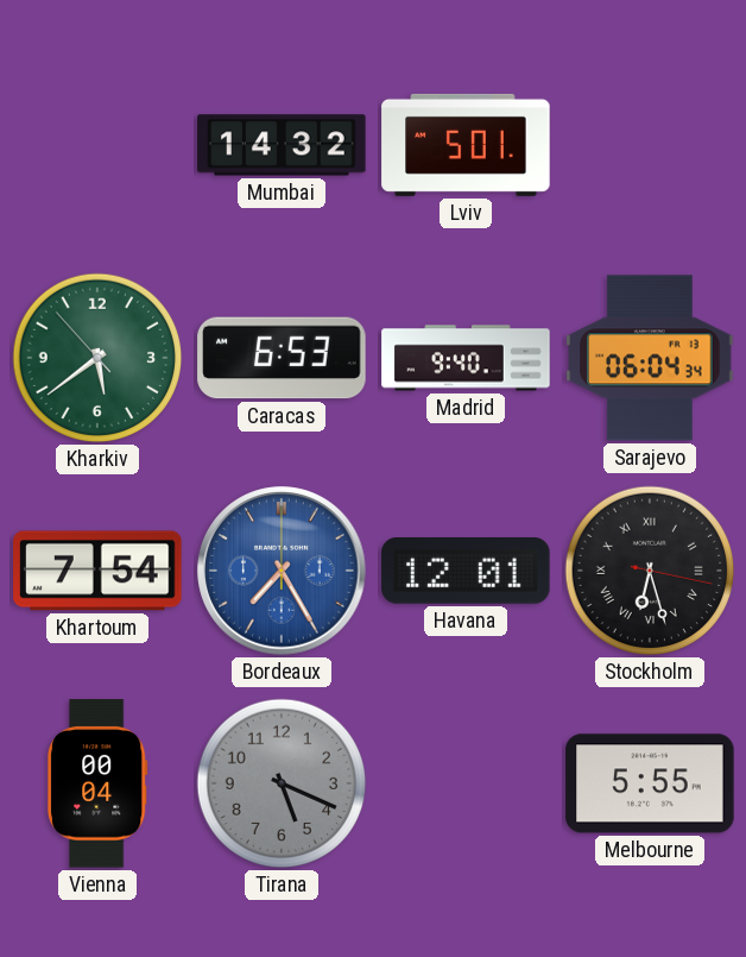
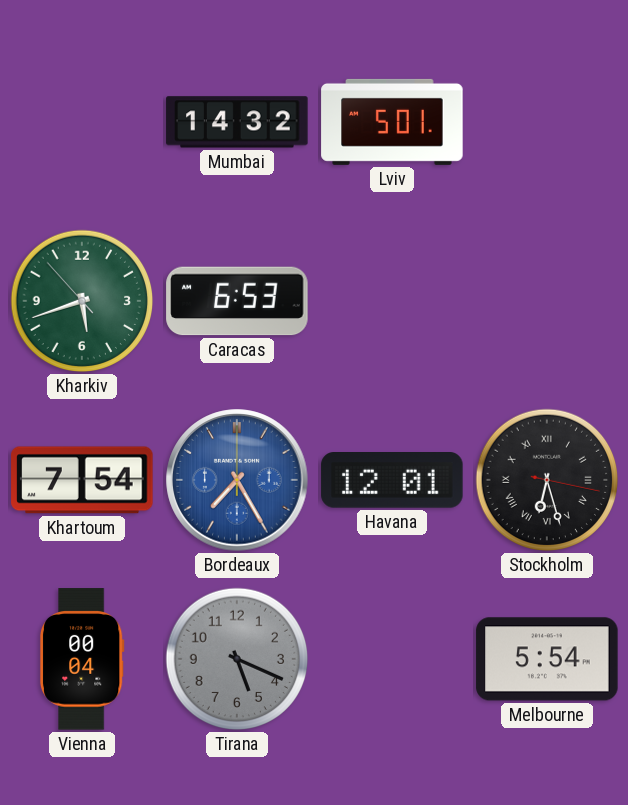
Kharkiv: 5:38 -> 5:41
Madrid: 9:40 -> none
Sarajevo: 06:04 -> none
Melbourne: 5:55 -> 5:54
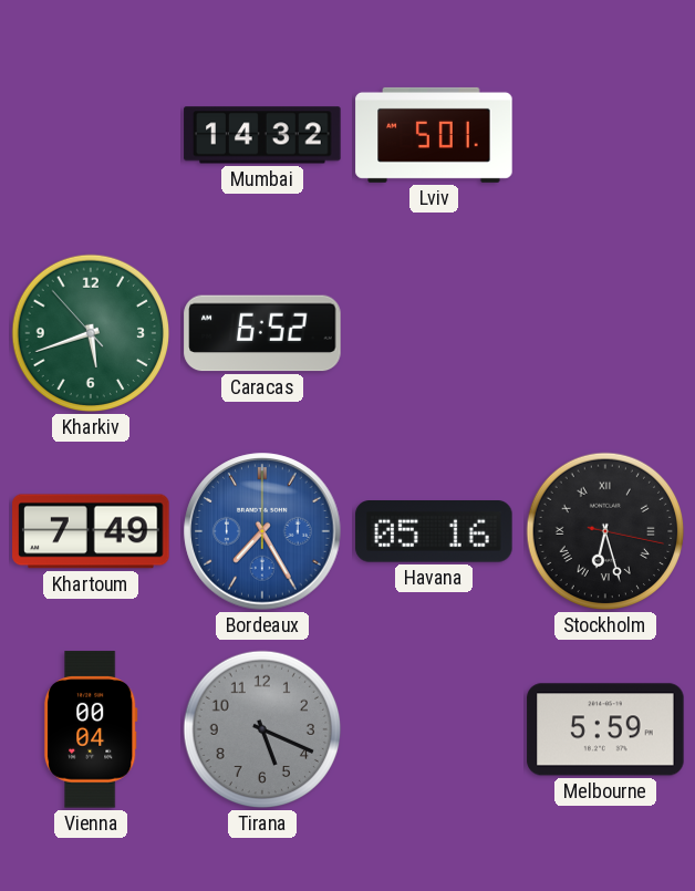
Caracas: 6:53 -> 6:52
Khartoum: 7:54 -> 7:49
Havana: 12:01 -> 05:16
Melbourne: 5:54 -> 5:59
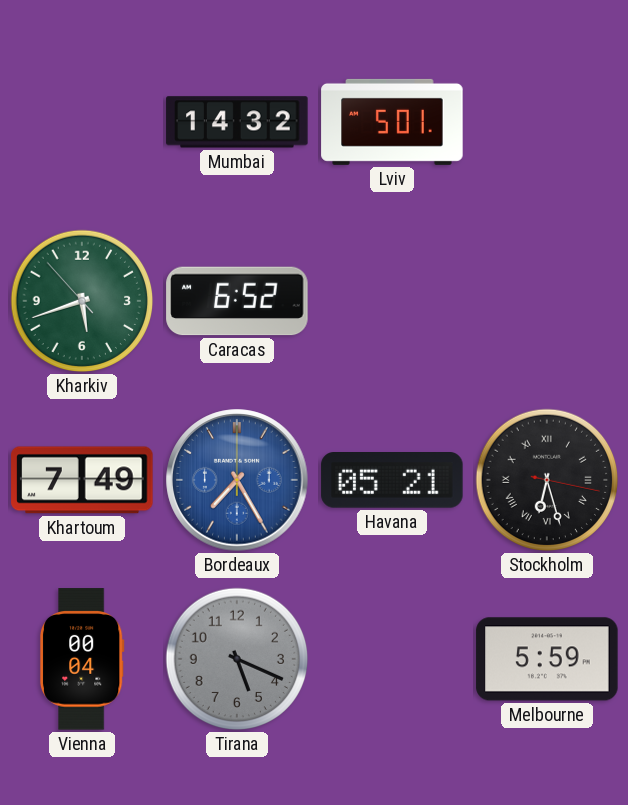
Havana: 05:16 -> 05:21
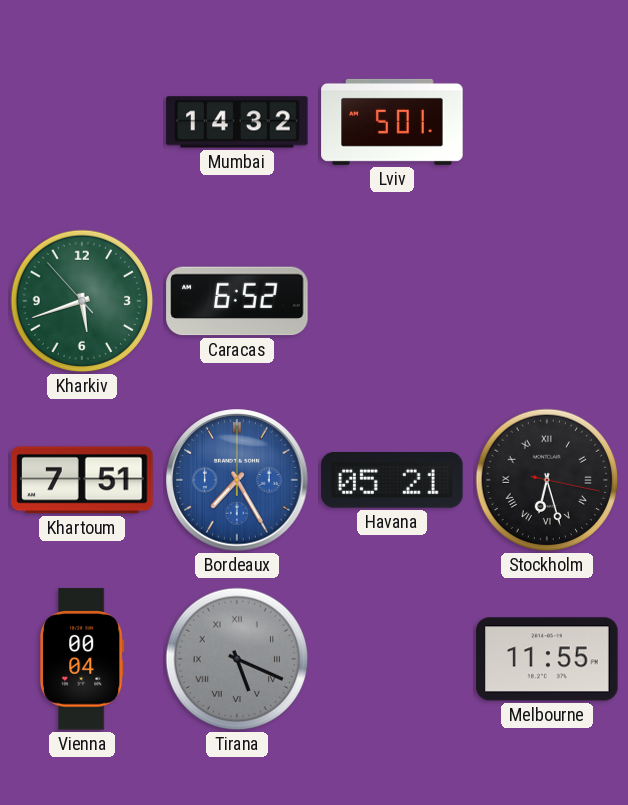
Khartoum: 7:49 -> 7:51
Tirana numerals: Arabic -> Roman
Melbourne: 5:59 -> 11:55
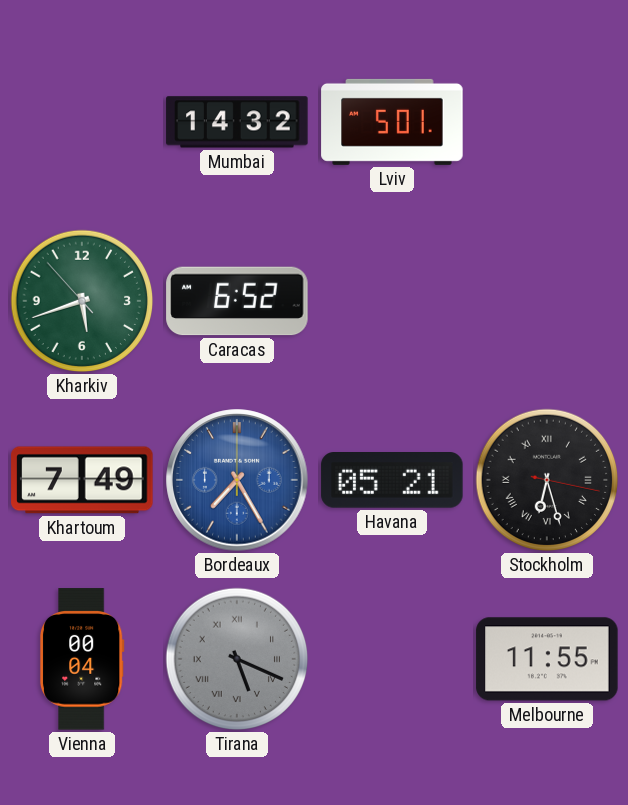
Khartoum: 7:51 -> 7:49
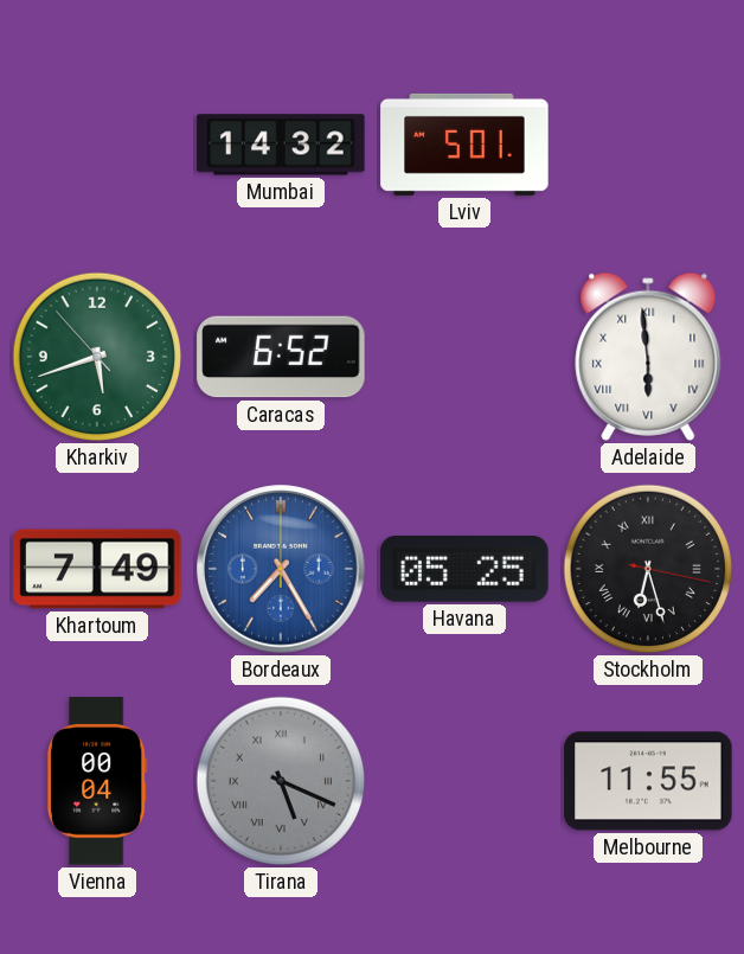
Adelaide: none -> 5:59
Havana: 05:21 -> 05:25
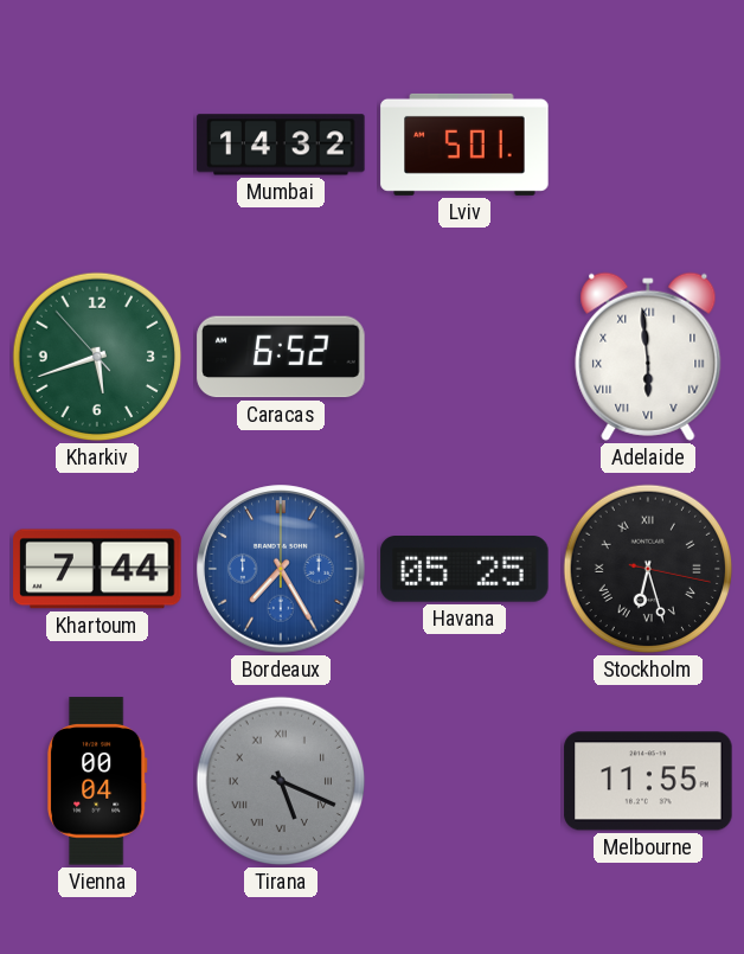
Khartoum: 7:49 -> 7:44
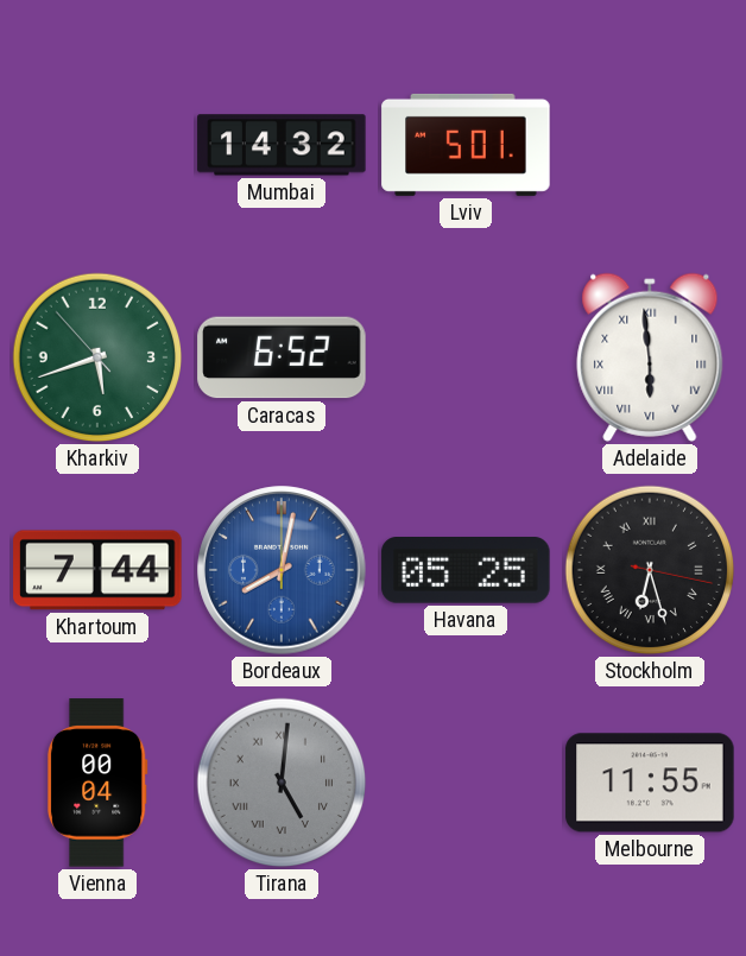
Bordeaux: 7:25 -> 8:02
Tirana: 5:19 -> 5:01
